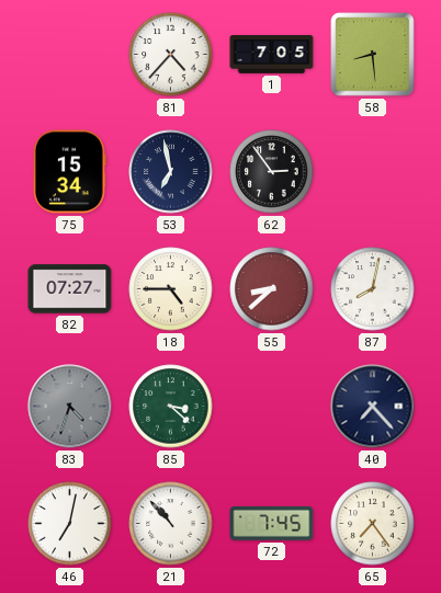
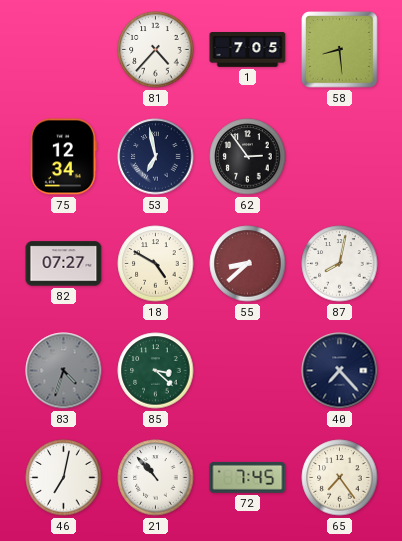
75: 15:34 -> 12:34
18: 4:45 -> 4:50
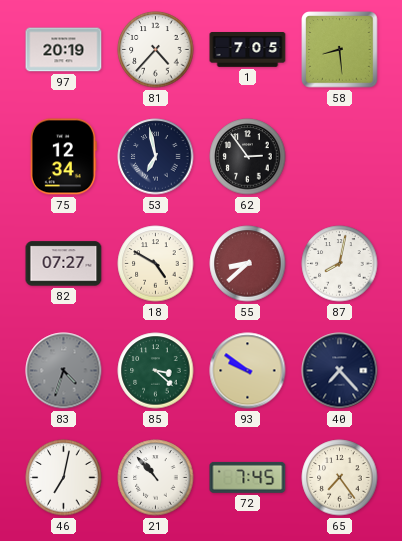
97: none -> 20:19
93: none -> 9:51
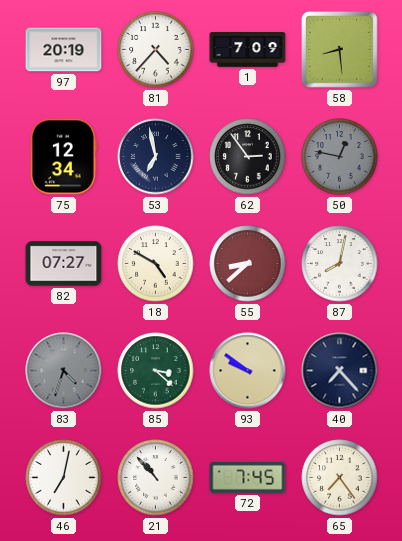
1: 7:05 -> 7:09
50: none -> 12:47
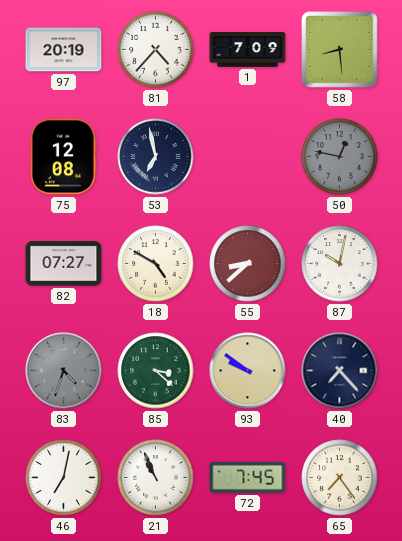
75: 12:34 -> 12:08
62: 2:54 -> none
87: 8:02 -> 10:02
21: 10:53 -> 10:56
